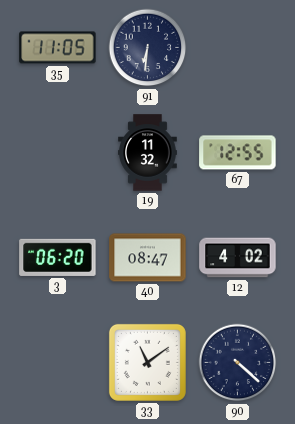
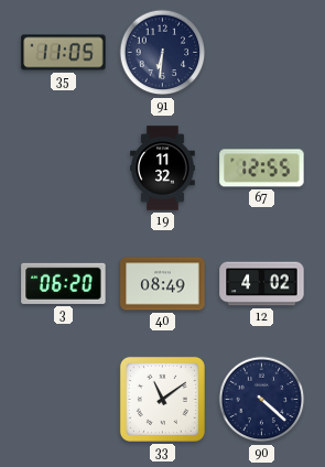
40: 08:47 -> 08:49
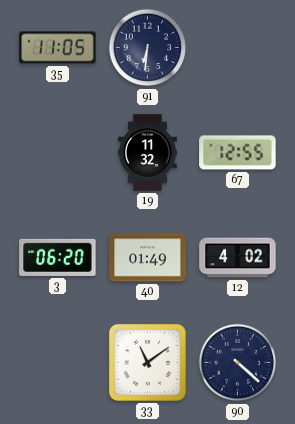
40: 08:49 -> 01:49
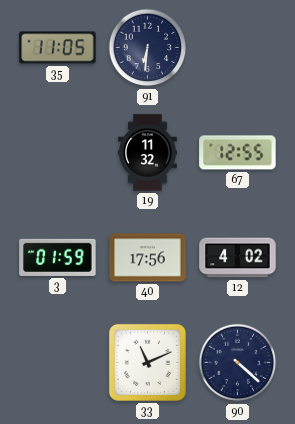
3: 06:20 -> 01:59
40: 01:49 -> 17:56
33: 11:09 -> 11:11
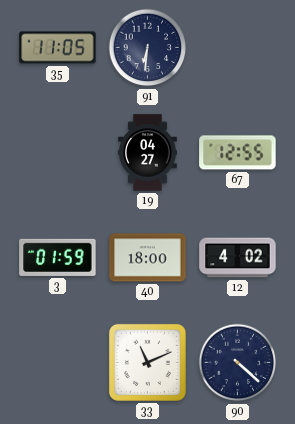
19: 11:32 -> 04:27
40: 17:56 -> 18:00
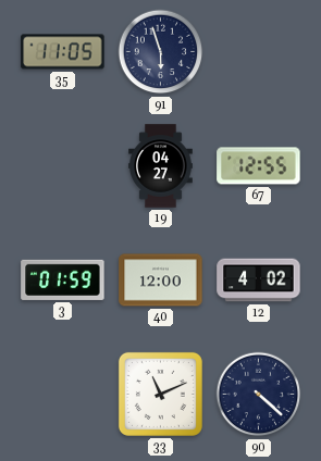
91: 6:31 -> 5:57
40: 18:00 -> 12:00
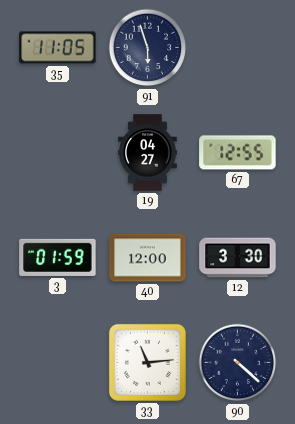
12: 4:02 -> 3:30
33: 11:11 -> 11:14
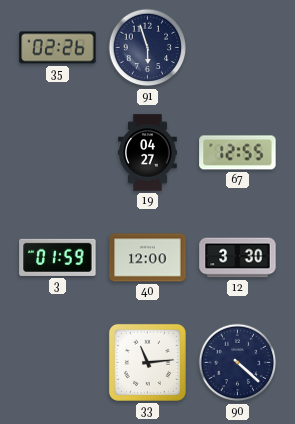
35: 11:05 -> 02:26
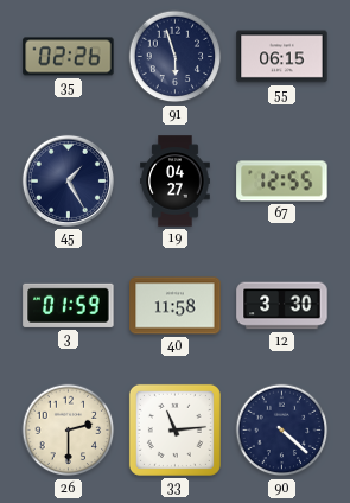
55: none -> 06:15
45: none -> 1:25
40: 12:00 -> 11:58
26: none -> 2:30
